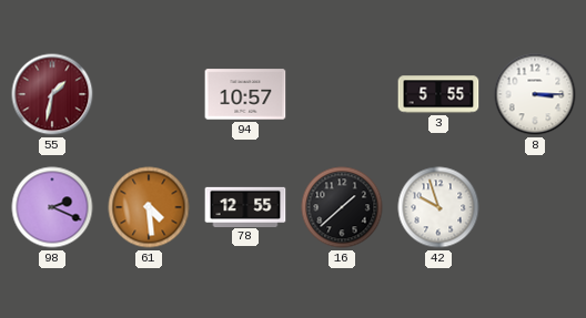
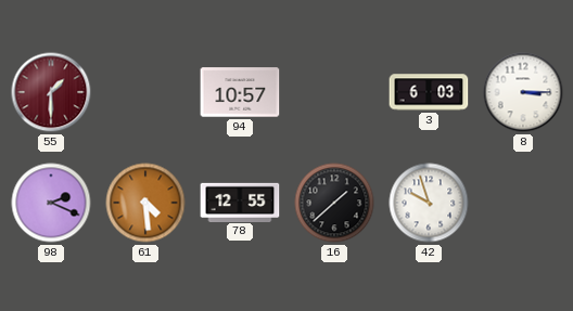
55: 1:32 -> 1:30
3: 5:55 -> 6:03
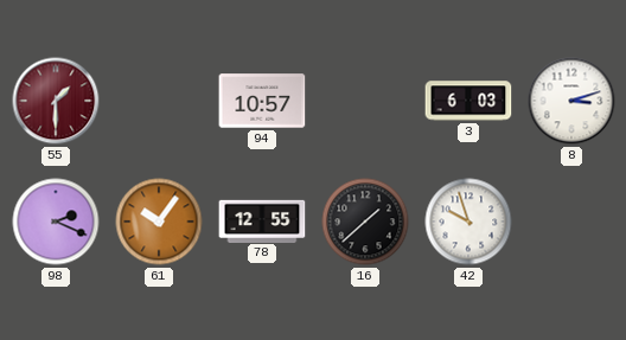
8: 3:15 -> 3:12
61: 4:29 -> 10:06
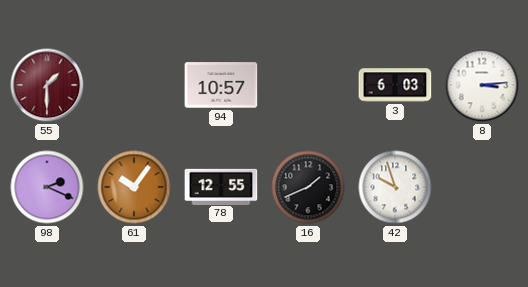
8: 3:12 -> 3:14
16: 1:38 -> 1:41
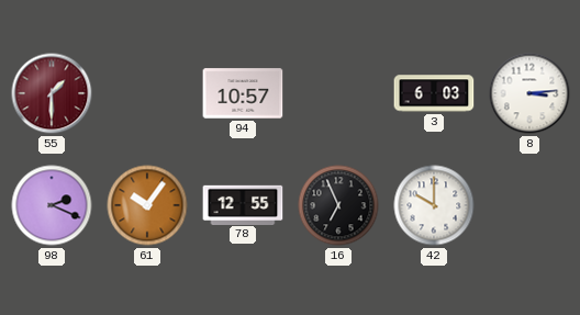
16: 1:41 -> 6:56
42: 9:57 -> 10:00
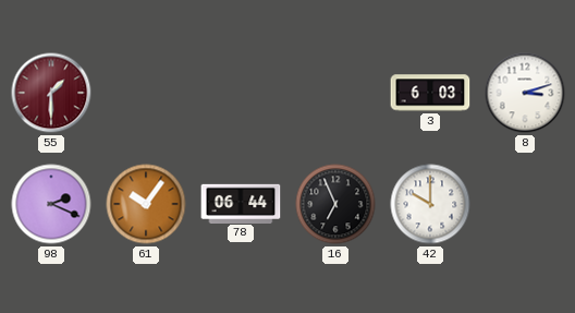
94: 10:57 -> none
8: 3:14 -> 3:12
78: 12:55 -> 06:44
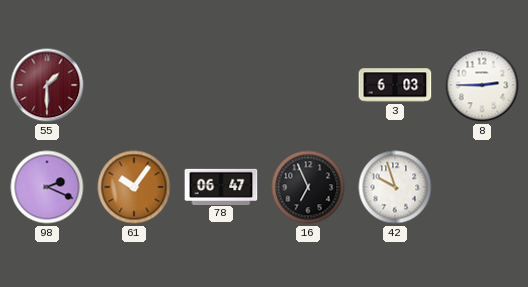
8: 3:12 -> 2:45
78: 06:44 -> 06:47
42: 10:00 -> 9:57
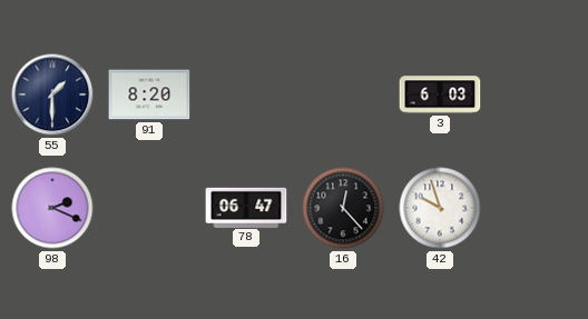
55 dial: burgundy -> navy
91: none -> 8:20
8: 2:45 -> none
61: 10:06 -> none
16: 6:56 -> 12:23
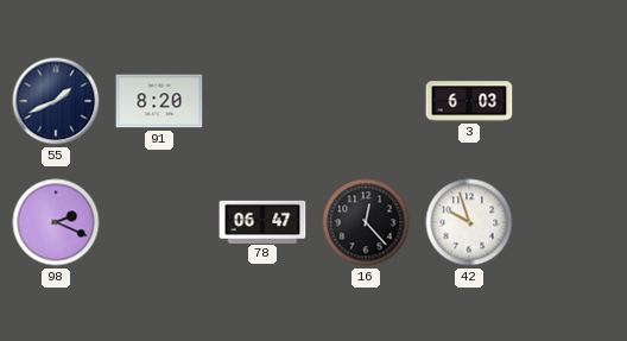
55: 1:30 -> 1:41
